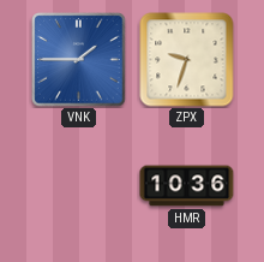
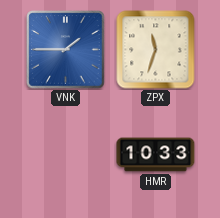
ZPX: 9:33 -> 11:33
HMR: 10:36 -> 10:33
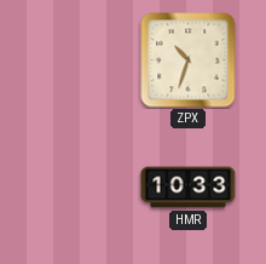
VNK: 1:45 -> none
ZPX: 11:33 -> 10:33
